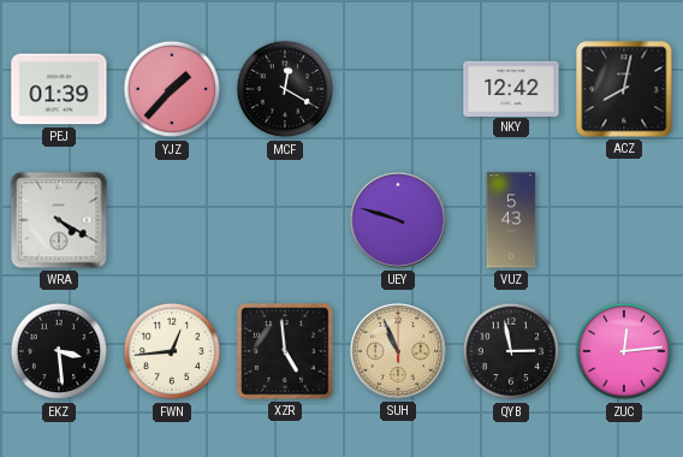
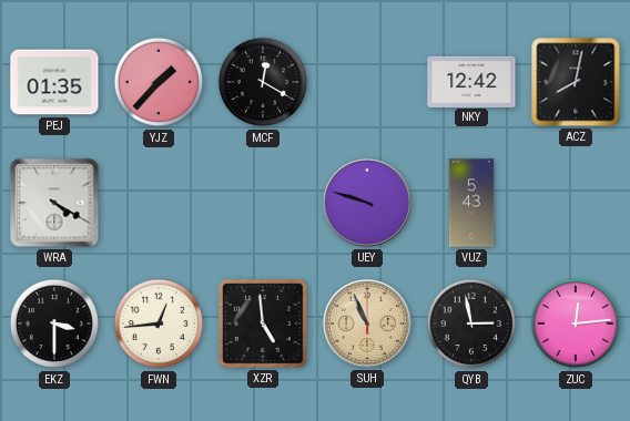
PEJ: 01:39 -> 01:35
EKZ: 3:29 -> 3:30
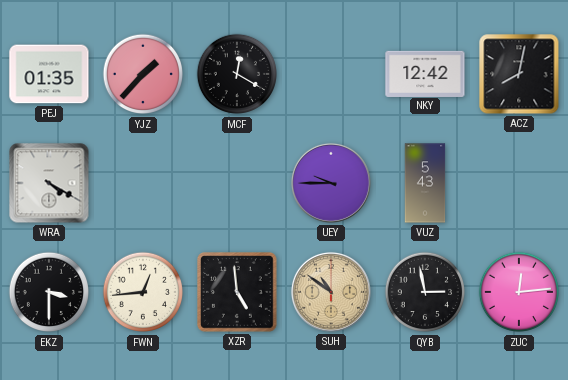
UEY: 9:48 -> 9:45
SUH: 10:56 -> 10:51
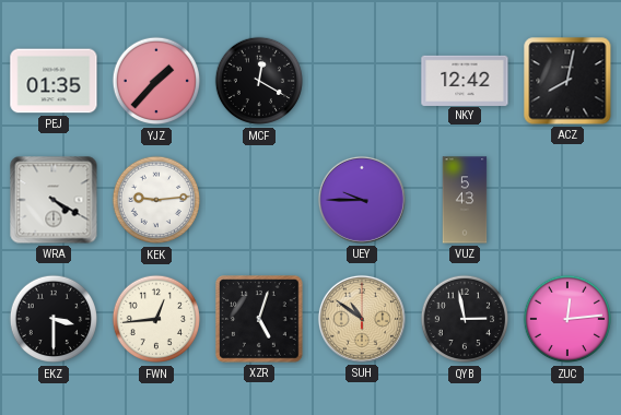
KEK: none -> 9:14
XZR: 4:59 -> 5:03
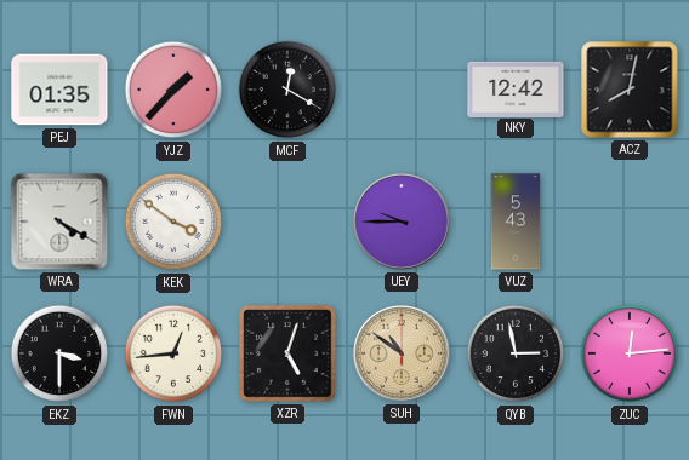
KEK: 9:14 -> 3:51
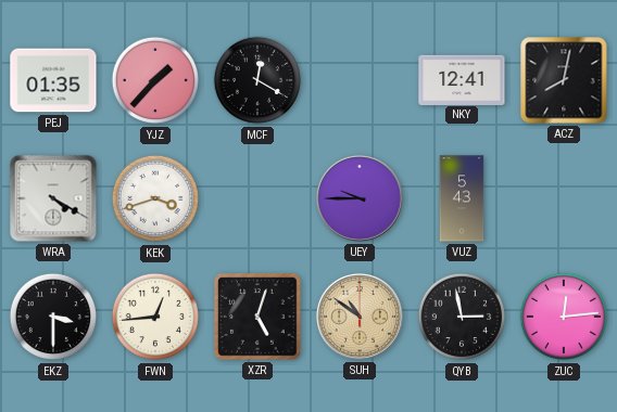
NKY: 12:42 -> 12:41
KEK: 3:51 -> 3:42
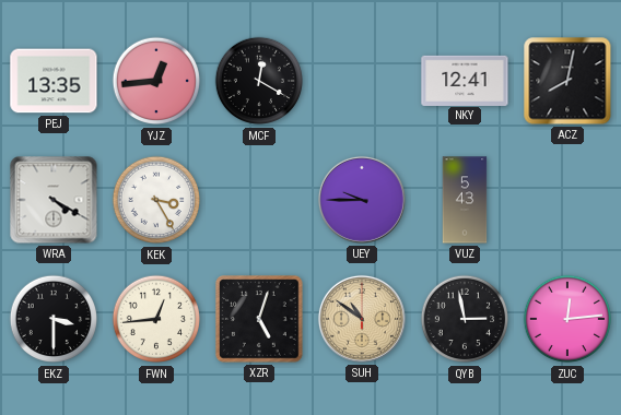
PEJ: 01:35 -> 13:35
YJZ: 1:37 -> 12:44
KEK: 3:42 -> 3:25
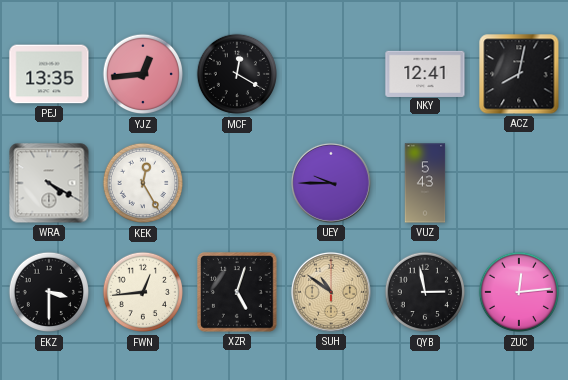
KEK: 3:25 -> 12:25
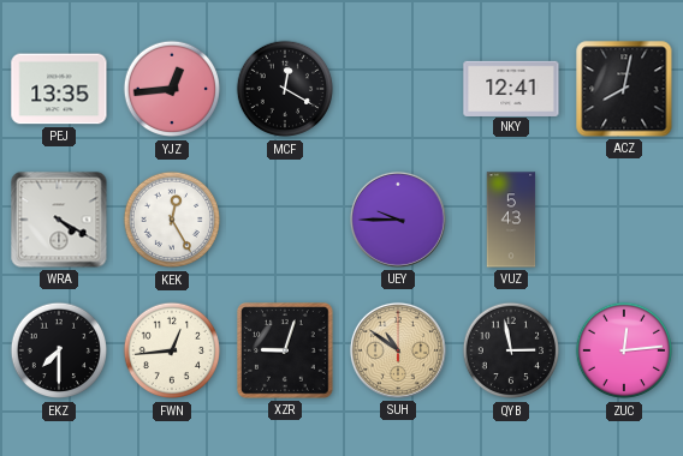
EKZ: 3:30 -> 7:30
XZR: 5:03 -> 9:03
